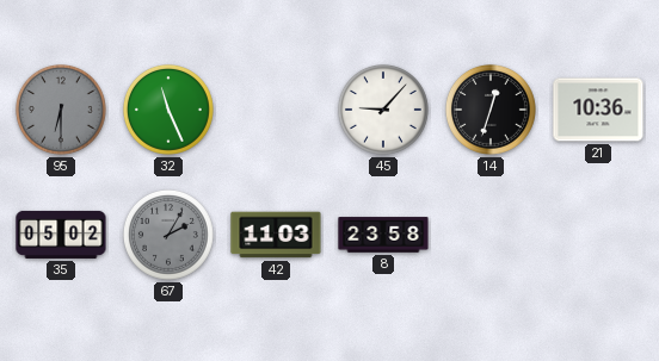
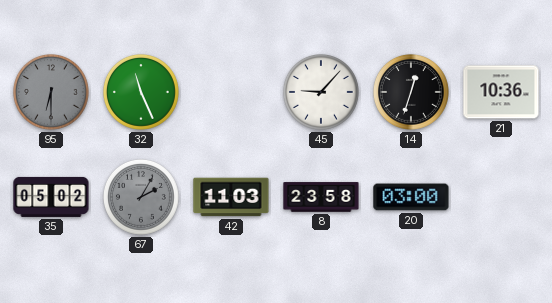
20: none -> 03:00
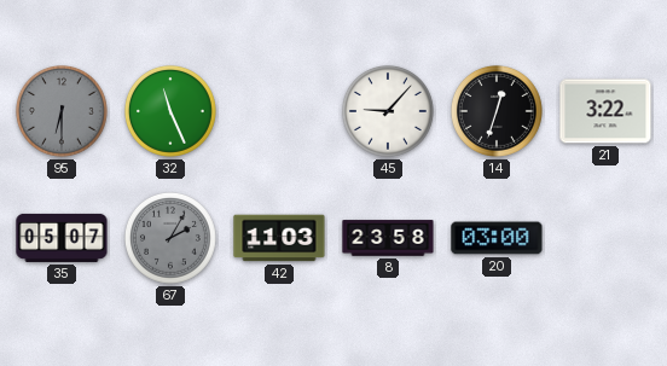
21: 10:36 -> 3:22
35: 05:02 -> 05:07
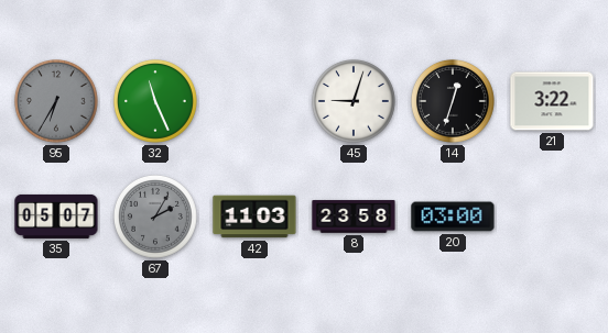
95: 6:30 -> 6:35
45: 9:07 -> 9:03
